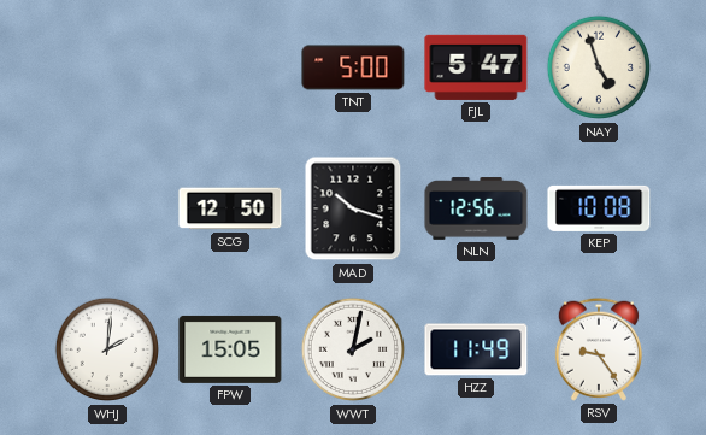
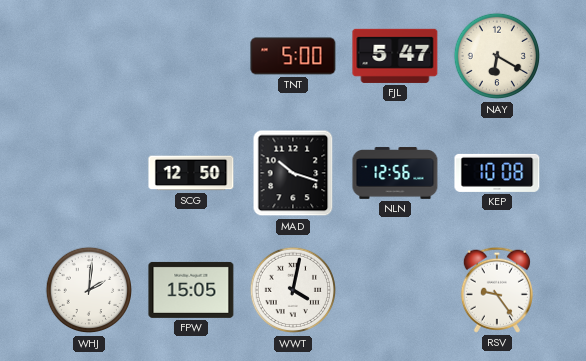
NAY: 4:57 -> 6:20
WWT: 2:02 -> 4:02
HZZ: 11:49 -> none
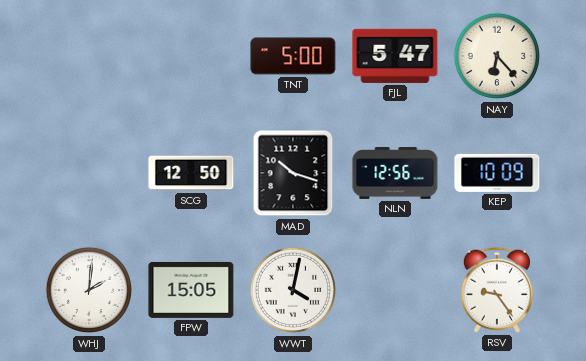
NAY: 6:20 -> 6:23
KEP: 10:08 -> 10:09
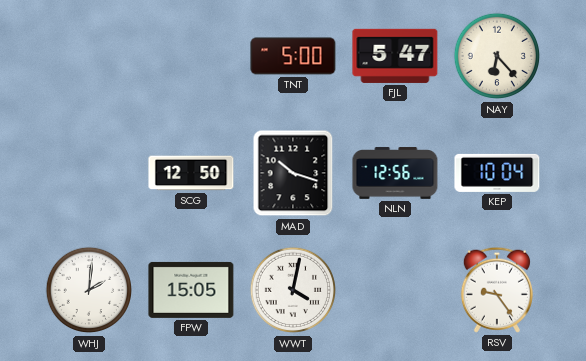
KEP: 10:09 -> 10:04
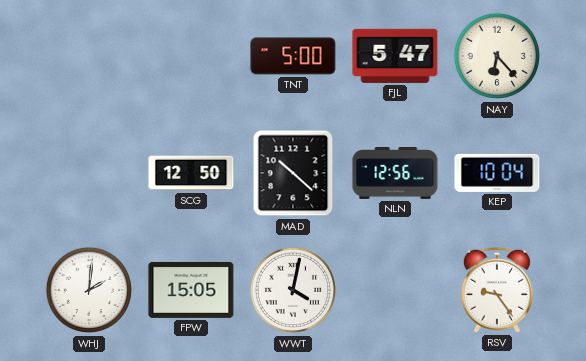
MAD: 10:18 -> 10:22
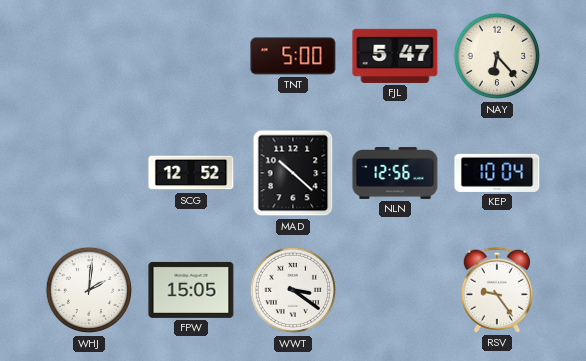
SCG: 12:50 -> 12:52
WWT: 4:02 -> 3:21
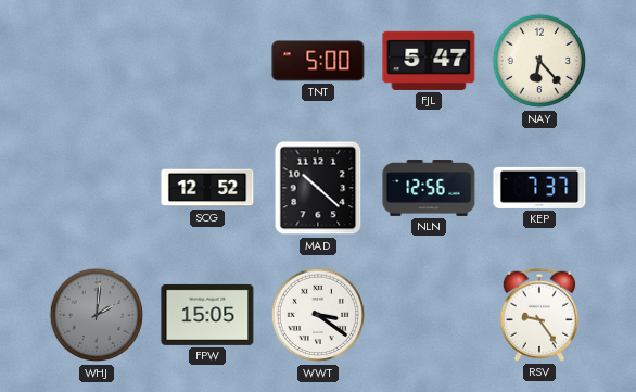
KEP: 10:04 -> 7:37
WHJ dial: white -> grey
